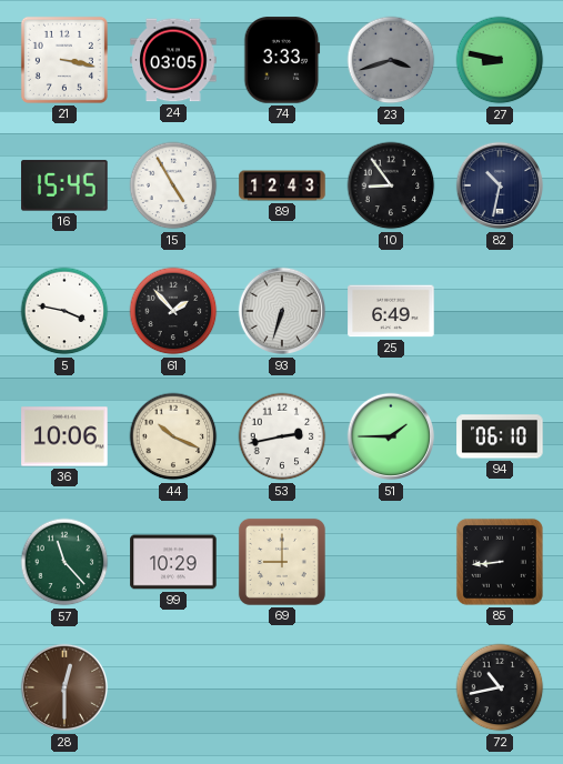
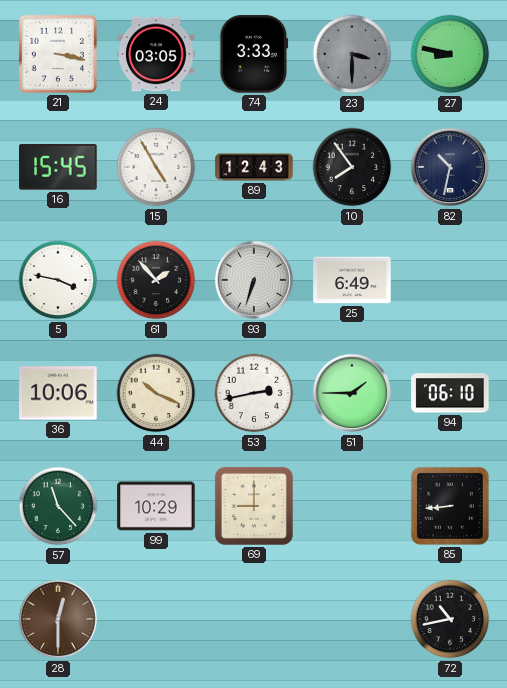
23: 3:42 -> 3:30
10: 8:54 -> 7:54
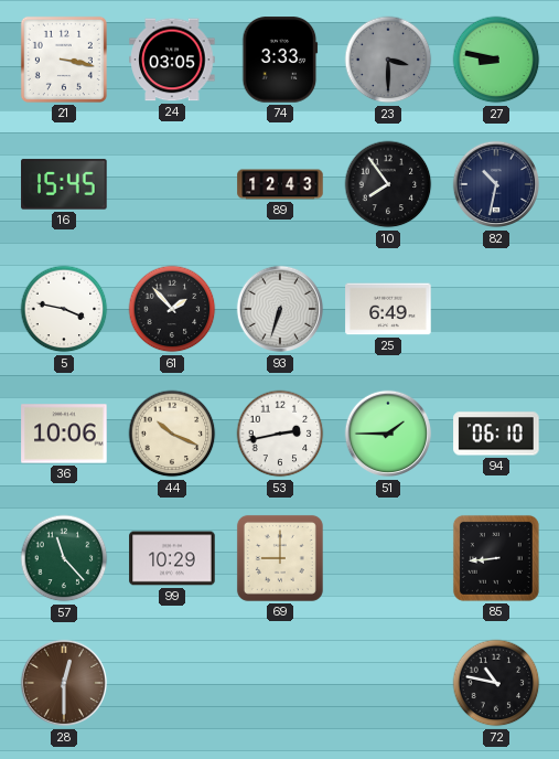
15: 4:55 -> none
72: 10:43 -> 10:47
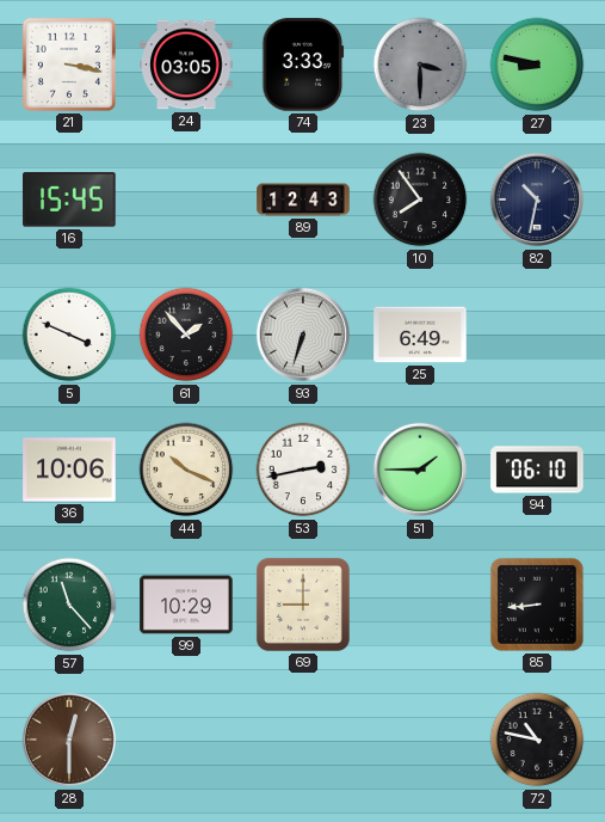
5: 3:47 -> 3:49
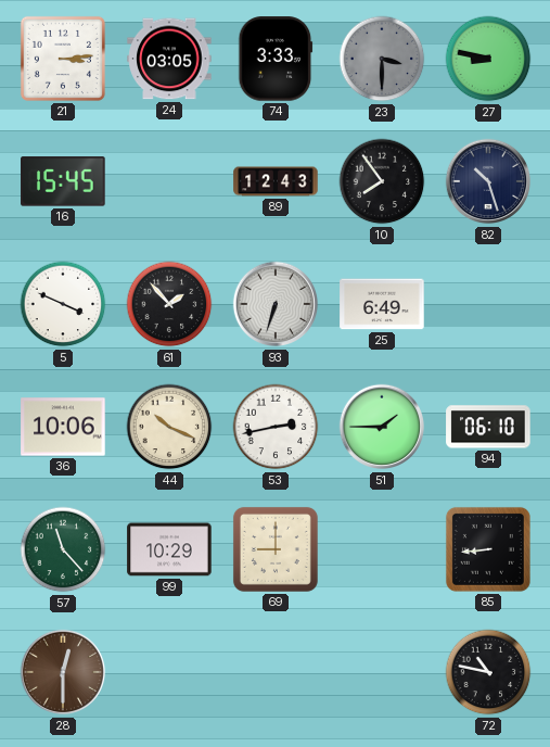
21: 3:17 -> 3:14
82: 10:32 -> 10:27
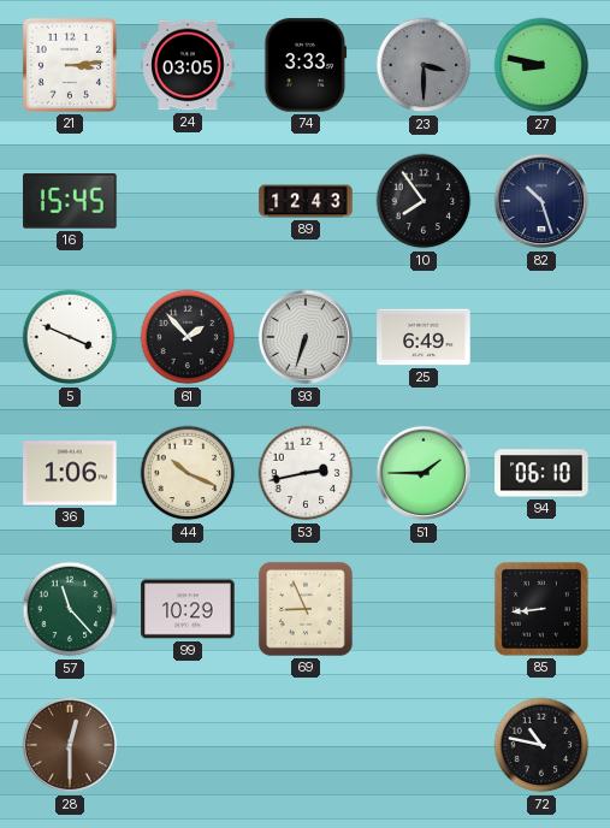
36: 10:06 -> 1:06
69: 9:00 -> 8:56
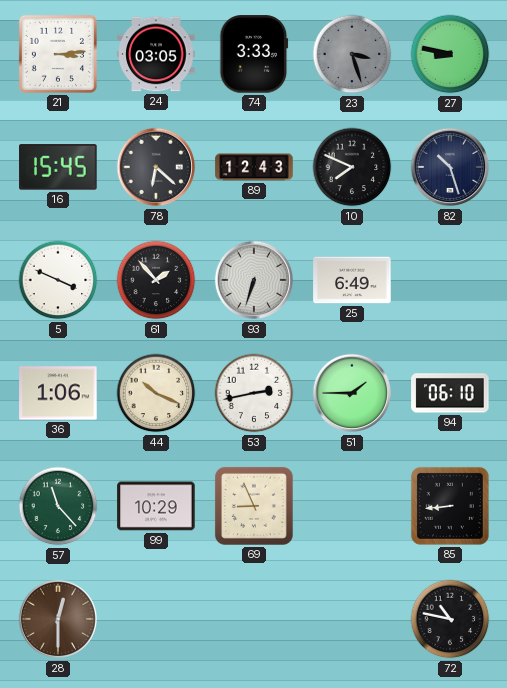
23: 3:30 -> 3:27
78: none -> 6:22
10: 7:54 -> 7:49
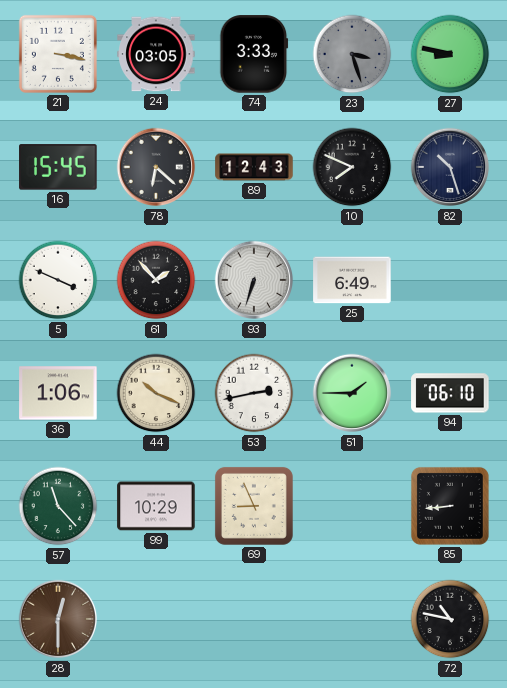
21: 3:14 -> 3:17
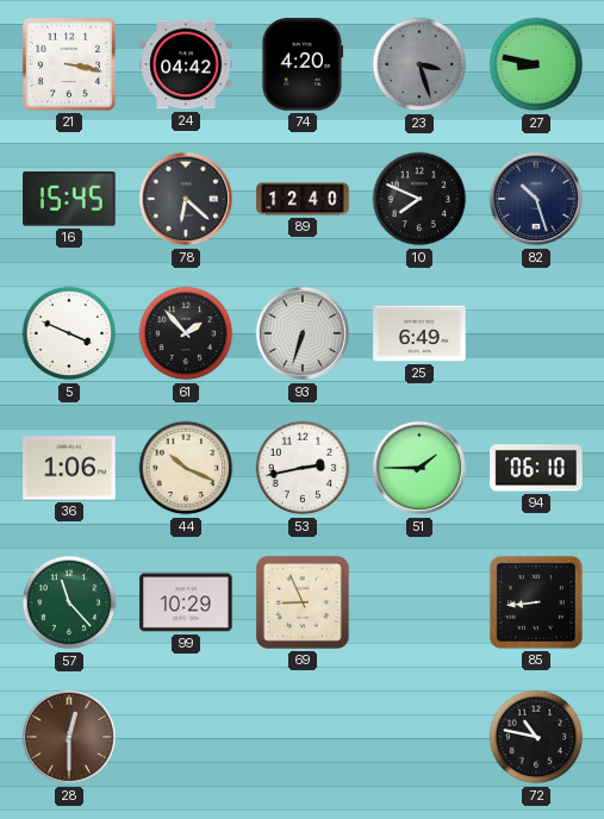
24: 03:05 -> 04:42
74: 3:33 -> 4:20
89: 12:43 -> 12:40
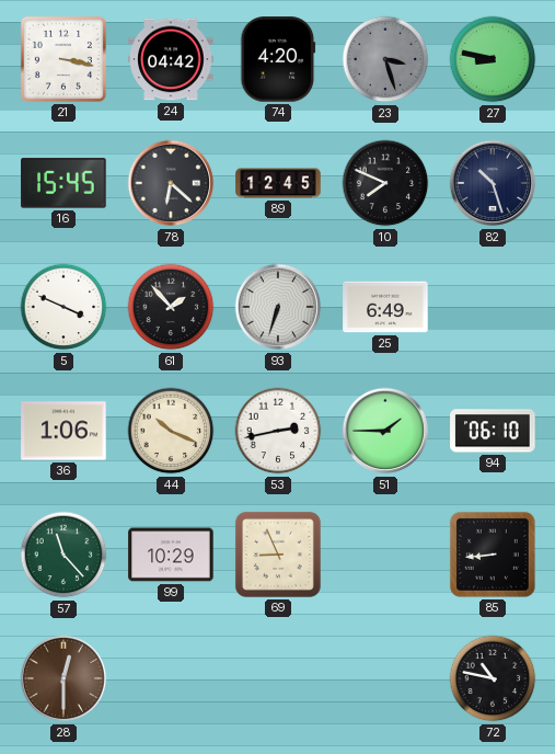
89: 12:40 -> 12:45
